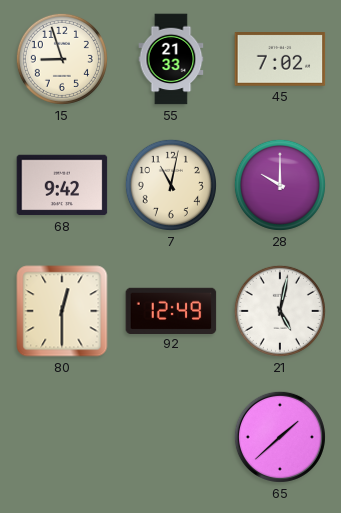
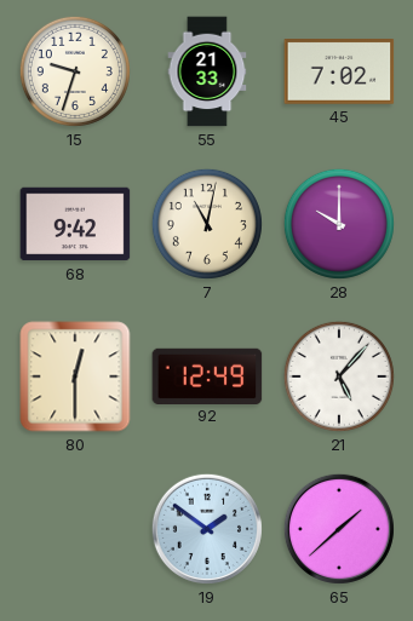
15: 8:57 -> 9:33
21: 5:02 -> 5:07
19: none -> 1:51
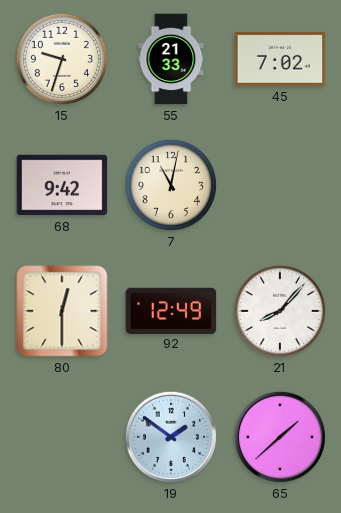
28: 10:00 -> none
21: 5:07 -> 8:07
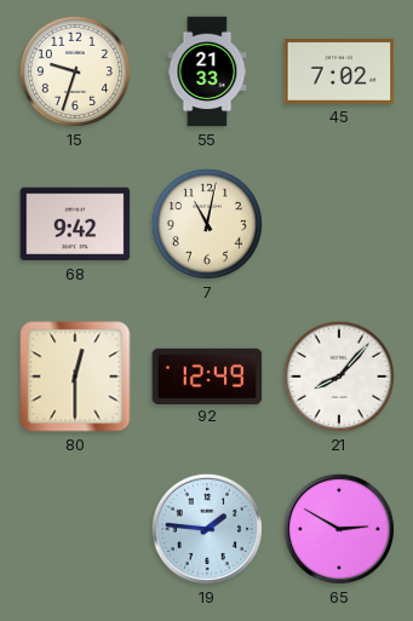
19: 1:51 -> 1:46
65: 1:38 -> 2:50
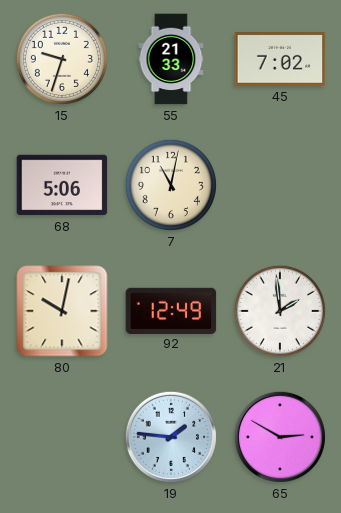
68: 9:42 -> 5:06
80: 12:30 -> 10:02
21: 8:07 -> 1:59
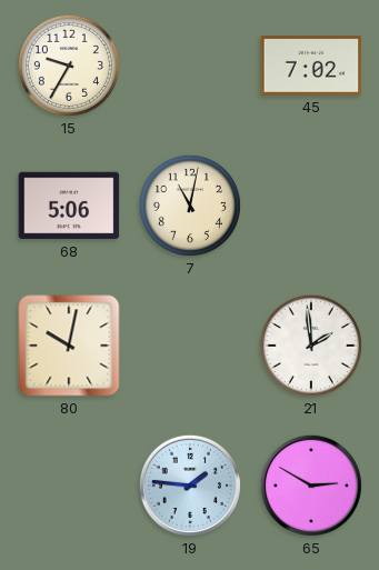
15: 9:33 -> 9:35
55: 21:33 -> none
92: 12:49 -> none
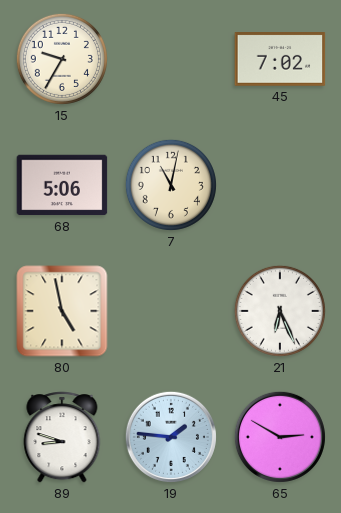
80: 10:02 -> 4:58
21: 1:59 -> 6:26
89: none -> 8:48
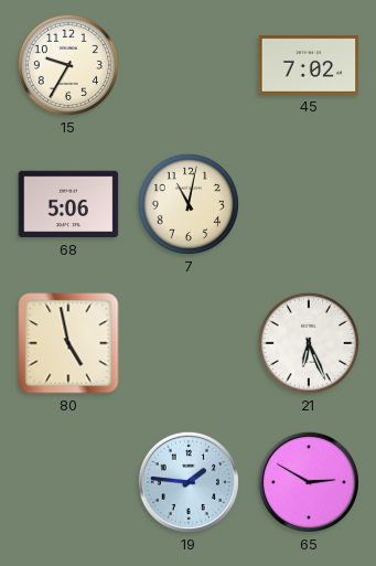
89: 8:48 -> none
